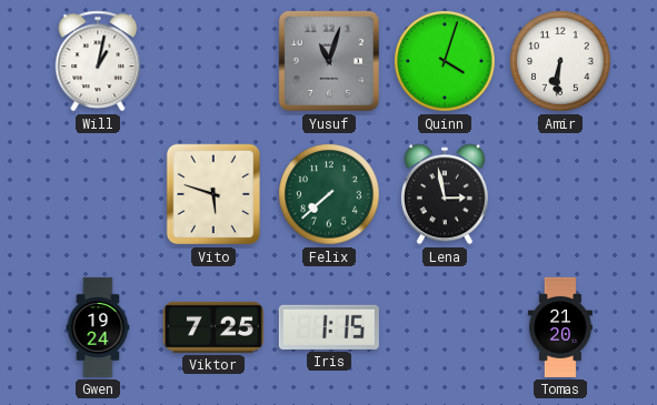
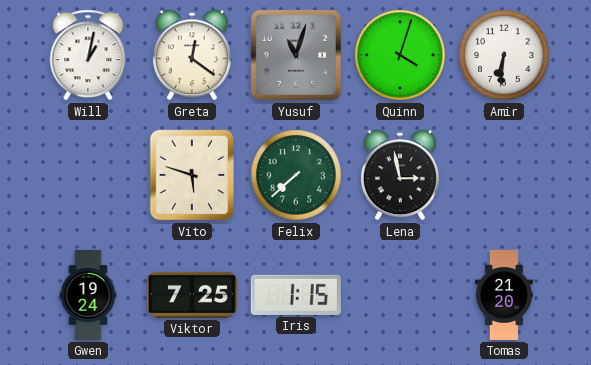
Greta: none -> 12:21
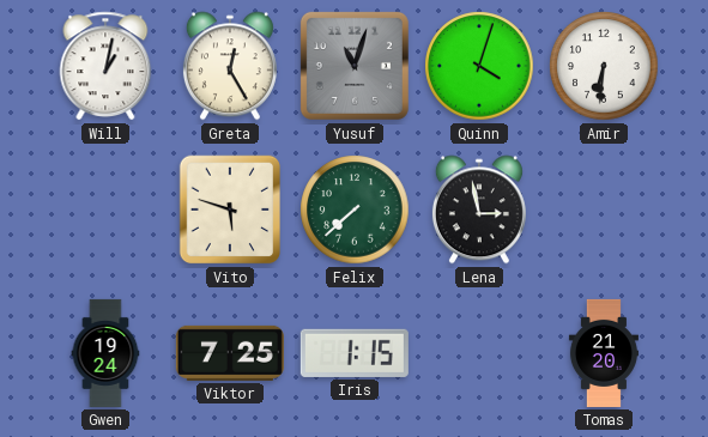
Greta: 12:21 -> 12:25
